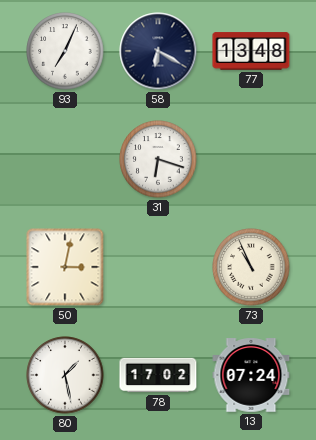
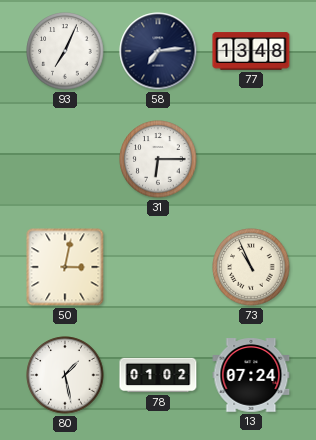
58: 6:20 -> 7:14
31: 6:18 -> 6:15
78: 17:02 -> 01:02
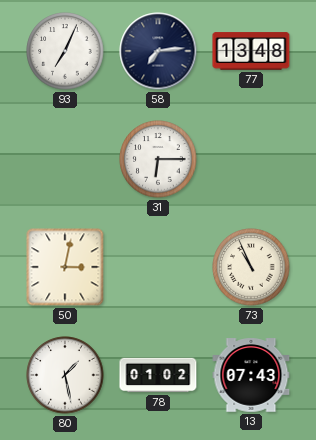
13: 07:24 -> 07:43
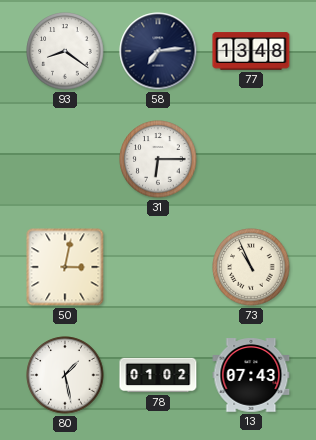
93: 7:04 -> 8:21
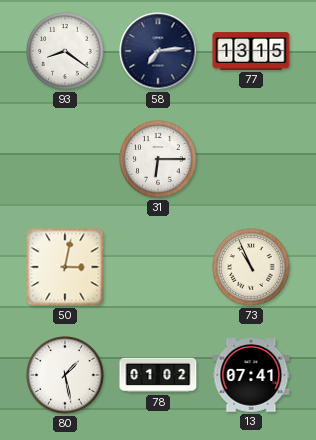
77: 13:48 -> 13:15
13: 07:43 -> 07:41
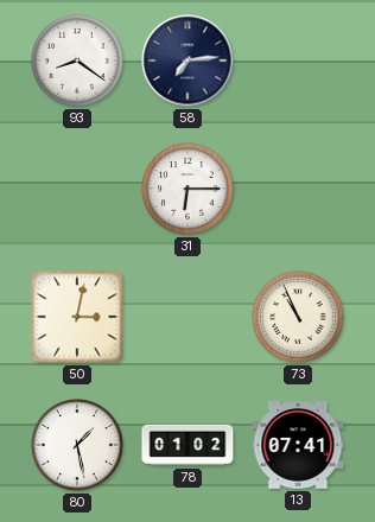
77: 13:15 -> none
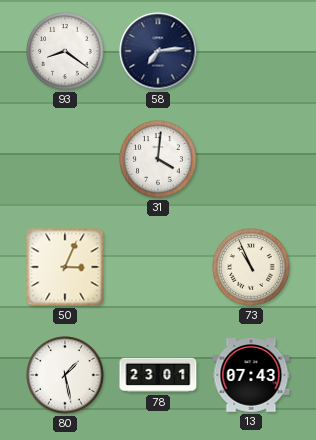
31: 6:15 -> 4:01
50: 3:02 -> 3:04
78: 01:02 -> 23:01
13: 07:41 -> 07:43
